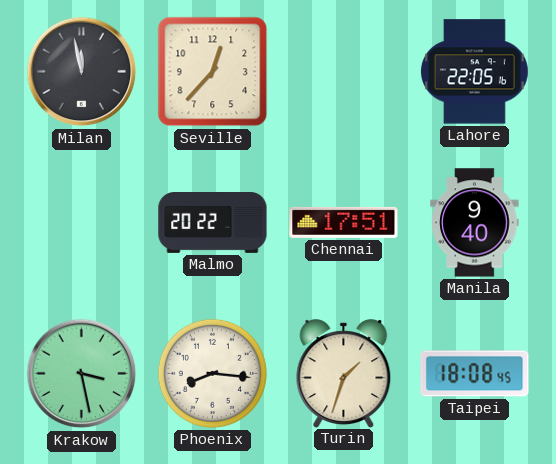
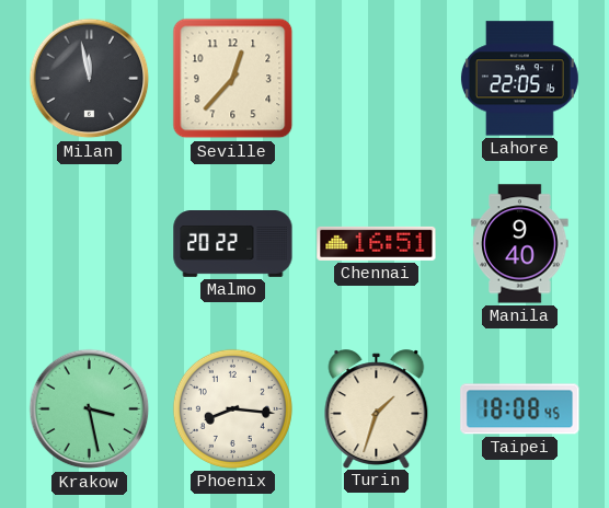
Chennai: 17:51 -> 16:51
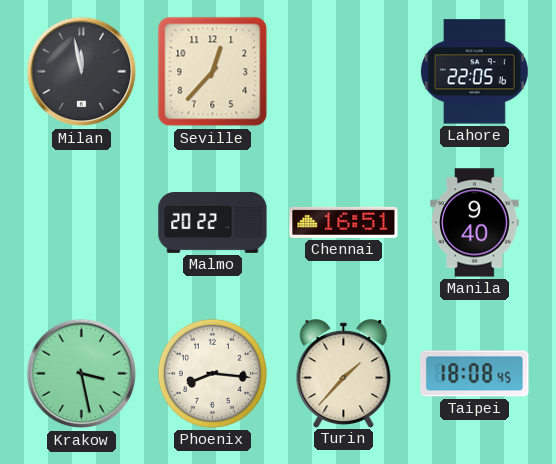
Turin: 1:33 -> 1:37
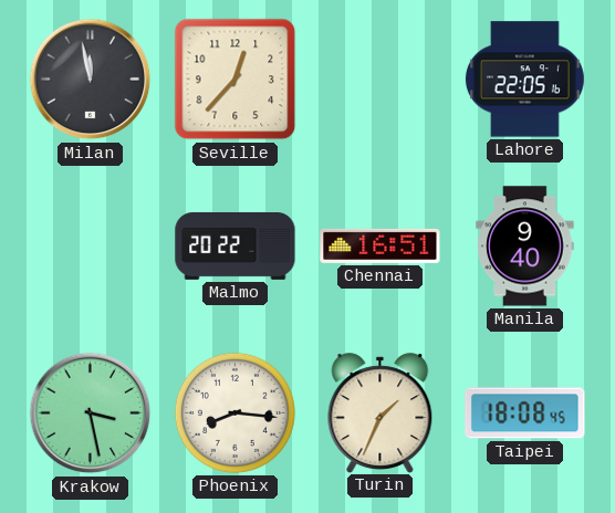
Turin: 1:37 -> 1:34
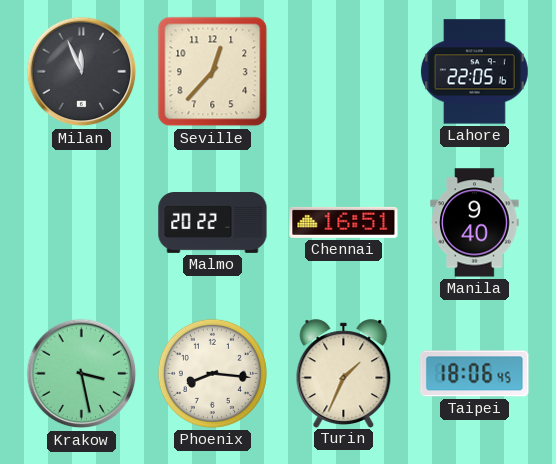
Milan: 11:58 -> 11:56
Taipei: 18:08 -> 18:06
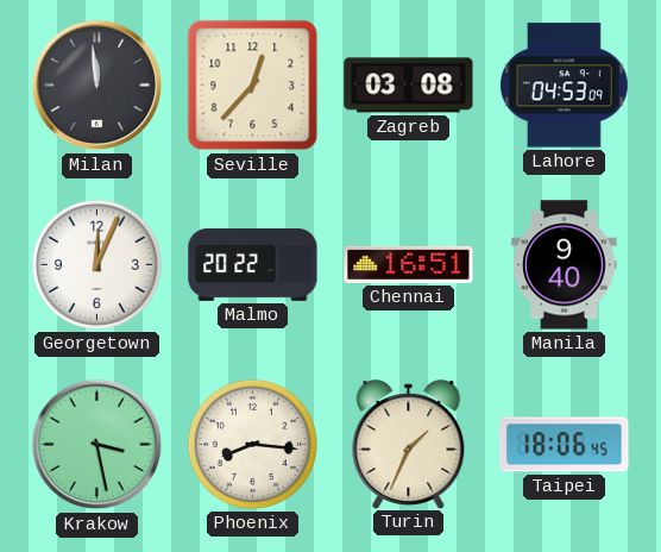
Milan: 11:56 -> 11:59
Zagreb: none -> 03:08
Lahore: 22:05 -> 04:53
Georgetown: none -> 12:04
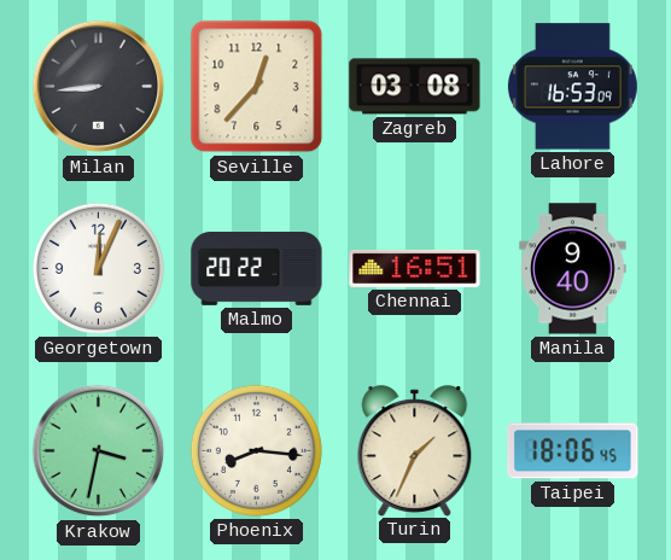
Milan: 11:59 -> 8:44
Lahore: 04:53 -> 16:53
Krakow: 3:28 -> 3:32
